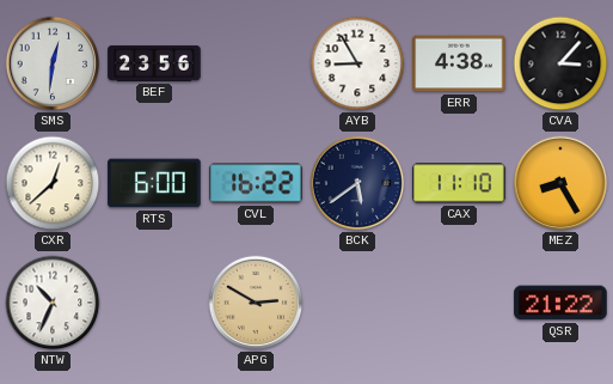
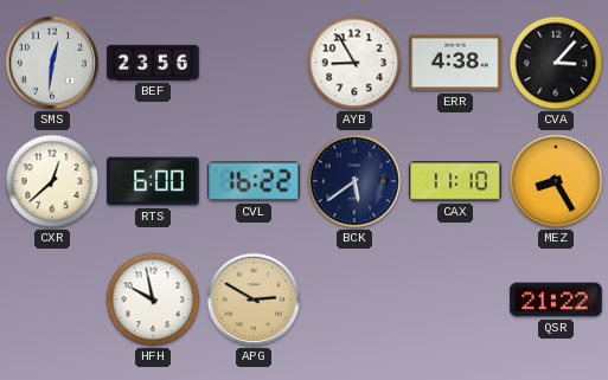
NTW: 10:34 -> none
HFH: none -> 9:58
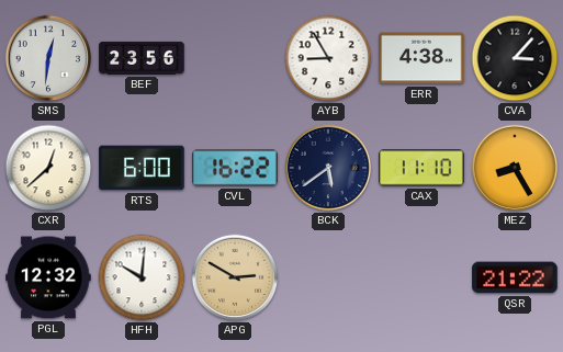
PGL: none -> 12:32
HFH: 9:58 -> 10:01
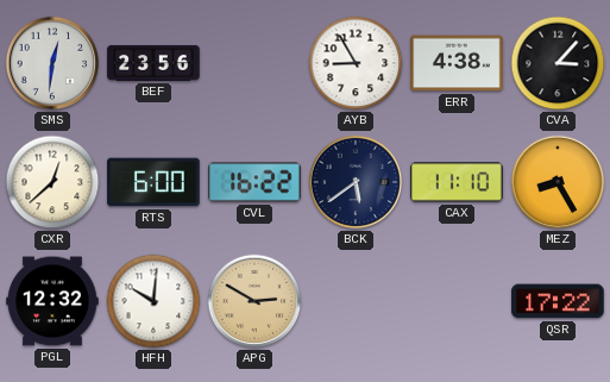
QSR: 21:22 -> 17:22
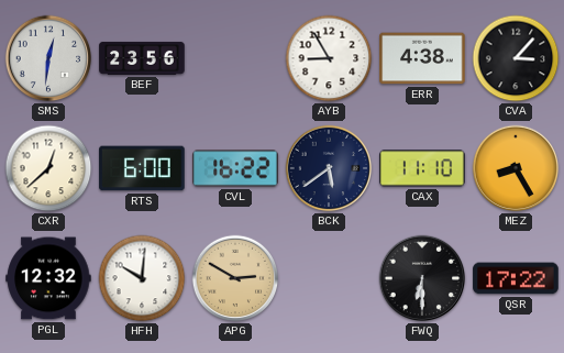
FWQ: none -> 6:30
